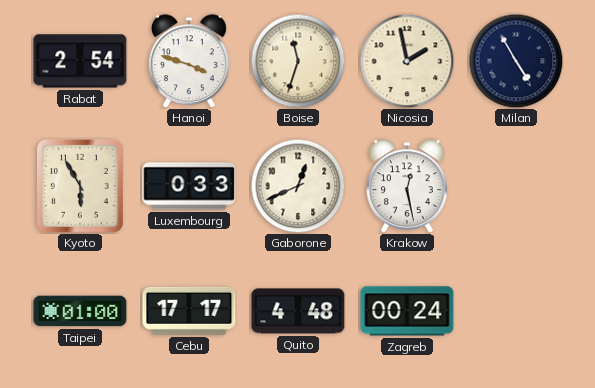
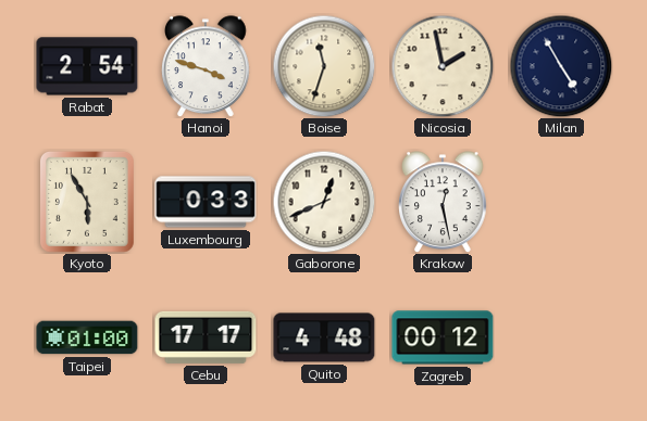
Zagreb: 00:24 -> 00:12
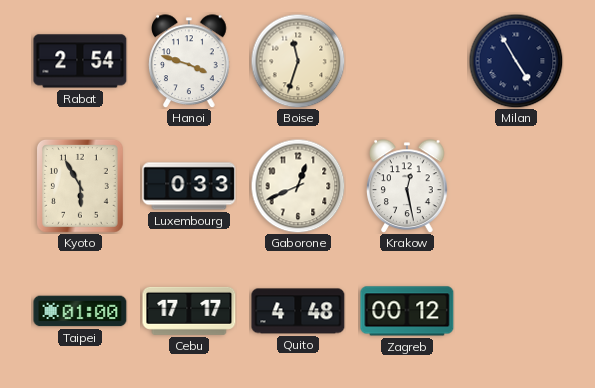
Nicosia: 1:58 -> none
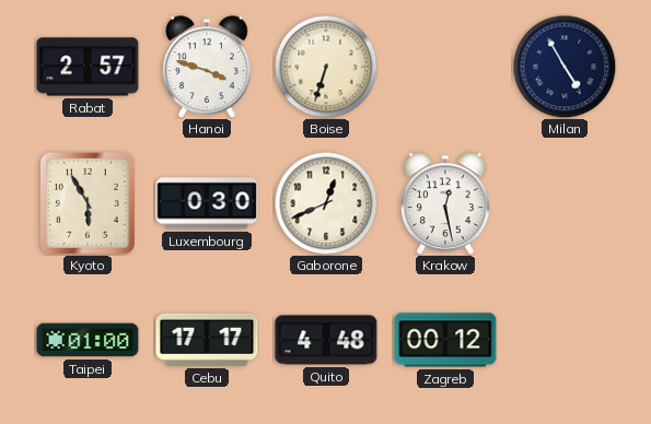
Rabat: 2:54 -> 2:57
Boise: 11:33 -> 6:33
Luxembourg: 0:33 -> 0:30
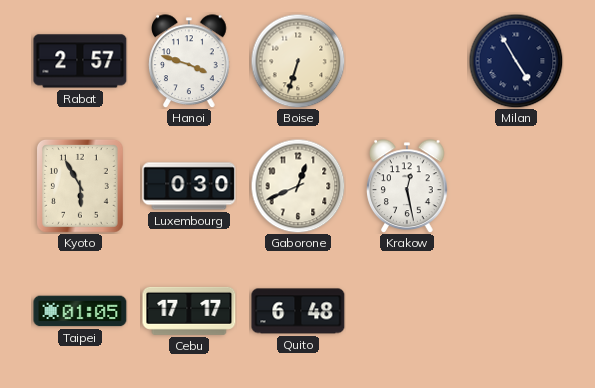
Taipei: 01:00 -> 01:05
Quito: 4:48 -> 6:48
Zagreb: 00:12 -> none
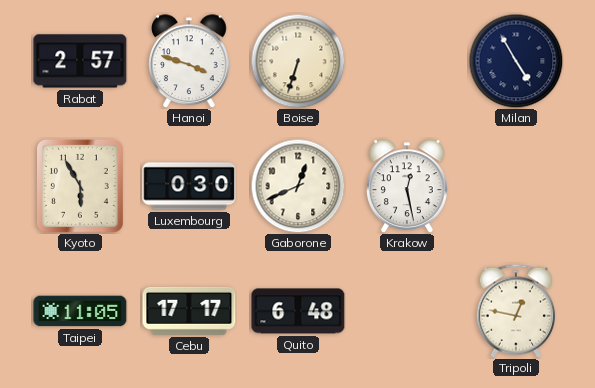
Taipei: 01:05 -> 11:05
Tripoli: none -> 12:47
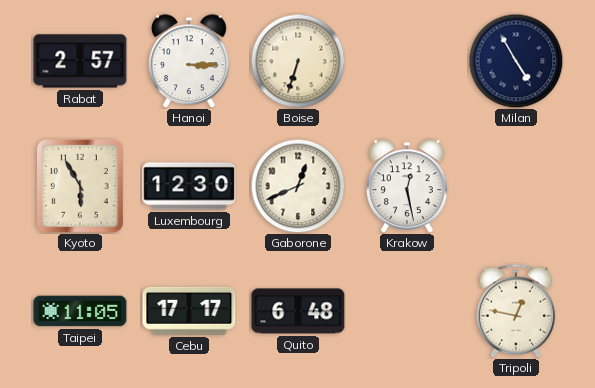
Hanoi: 3:48 -> 3:15
Luxembourg: 0:30 -> 12:30
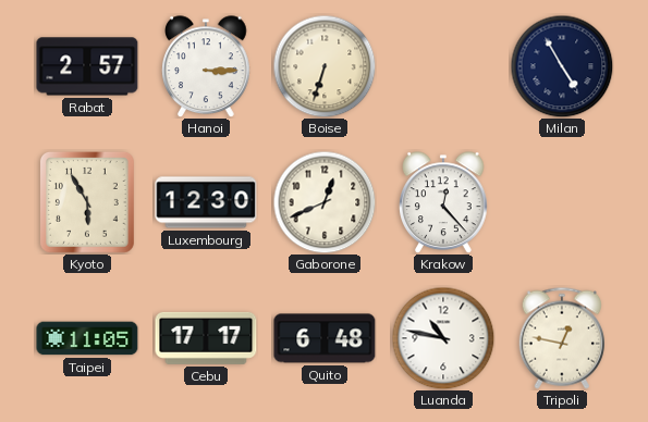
Krakow: 12:28 -> 12:23
Luanda: none -> 10:47
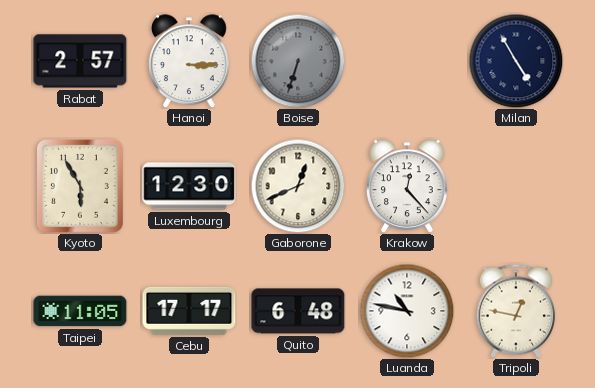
Boise dial: cream -> grey
